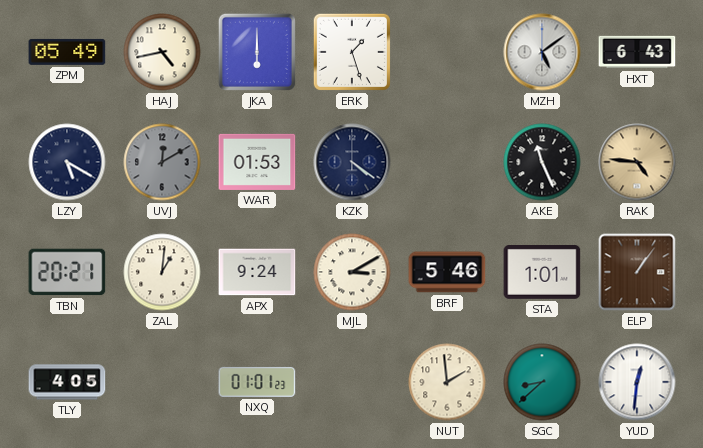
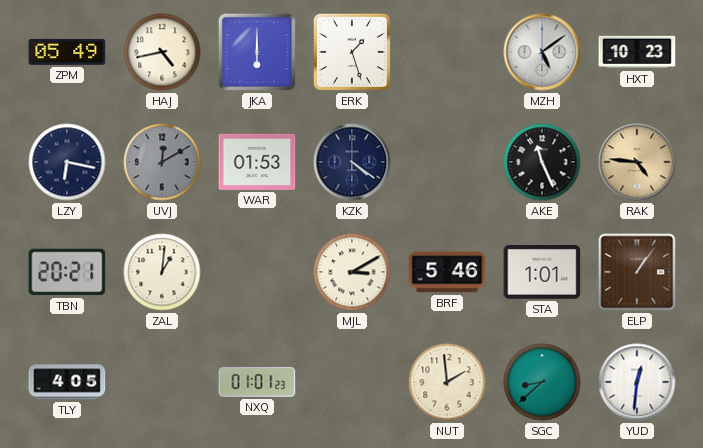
HXT: 6:43 -> 10:23
LZY: 5:20 -> 6:17
APX: 9:24 -> none
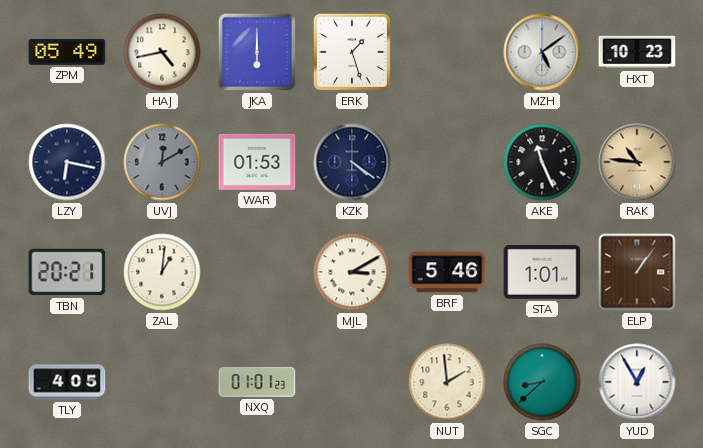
RAK: 4:46 -> 10:46
YUD: 12:31 -> 12:55
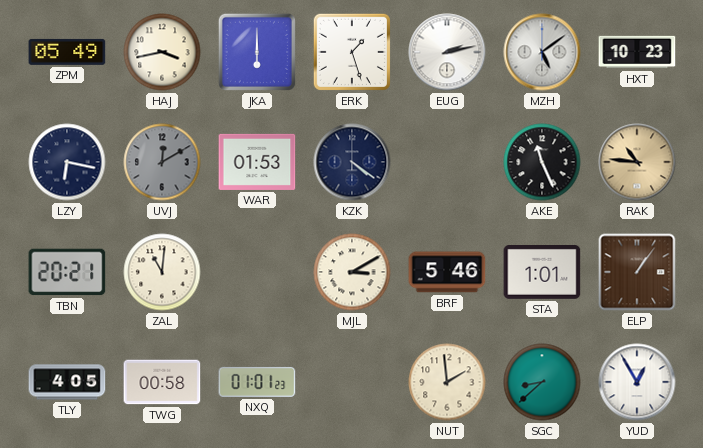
HAJ: 4:43 -> 3:43
EUG: none -> 2:13
ZAL: 1:01 -> 11:01
TWG: none -> 00:58
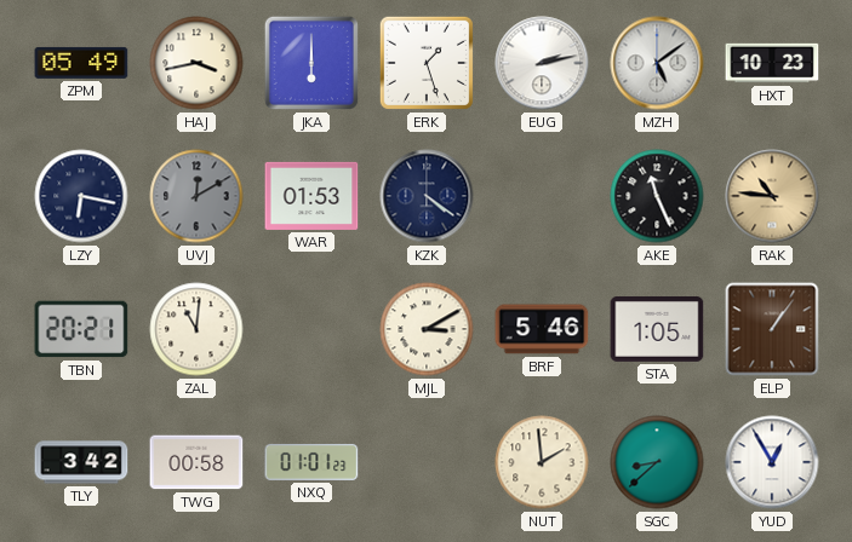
STA: 1:01 -> 1:05
TLY: 4:05 -> 3:42
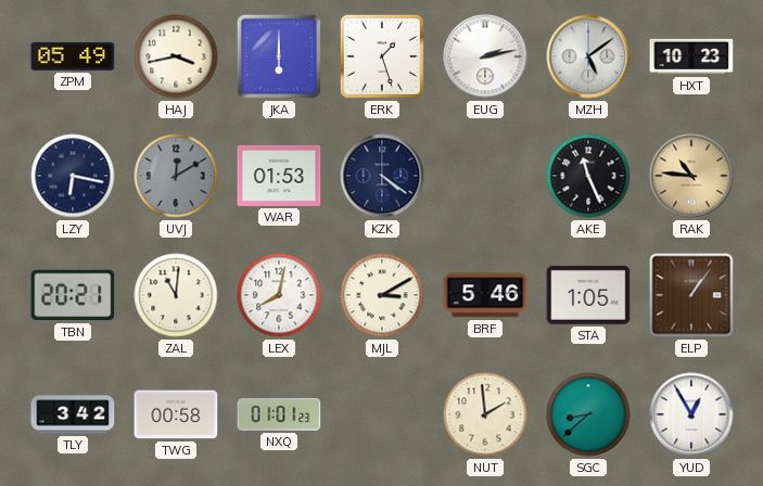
LEX: none -> 8:02
